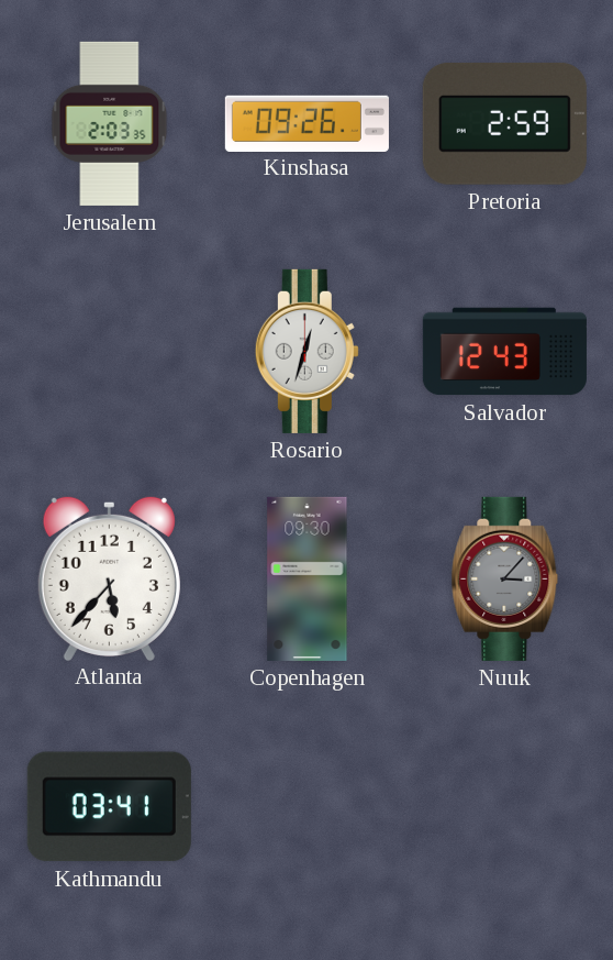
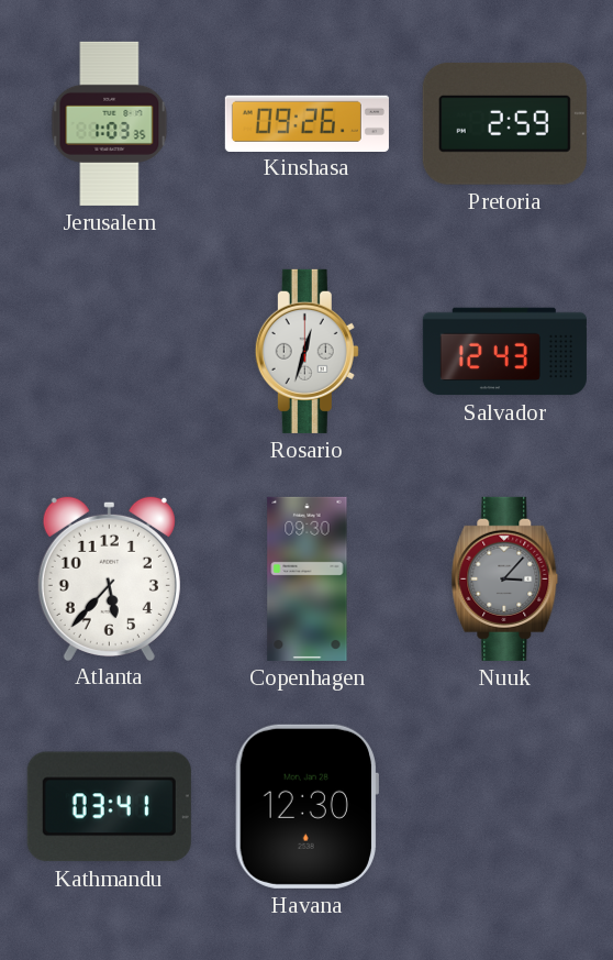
Jerusalem: 2:03 -> 1:03
Havana: none -> 12:30
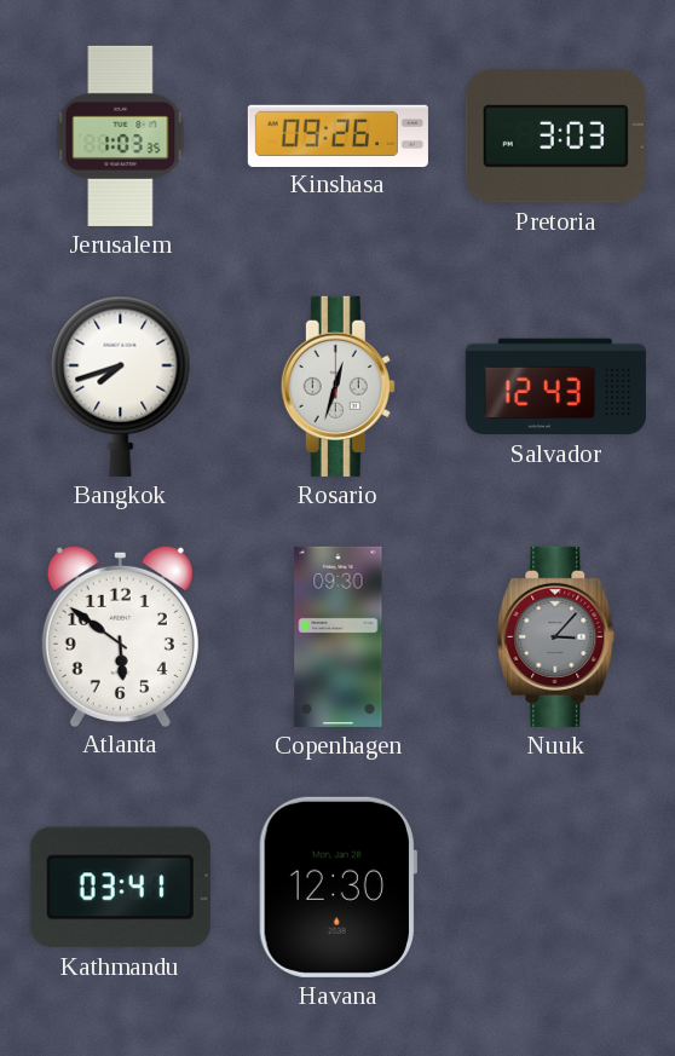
Pretoria: 2:59 -> 3:03
Bangkok: none -> 7:42
Atlanta: 5:37 -> 5:51
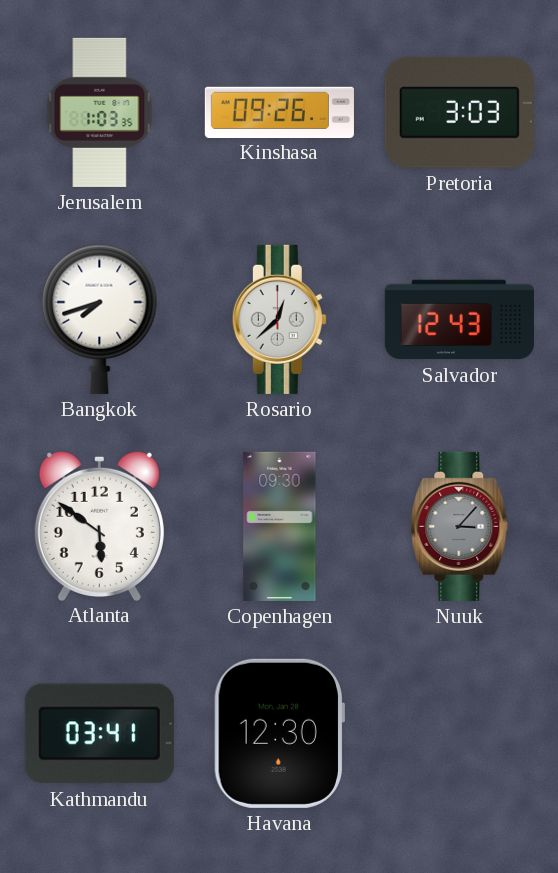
Rosario: 12:33 -> 12:38
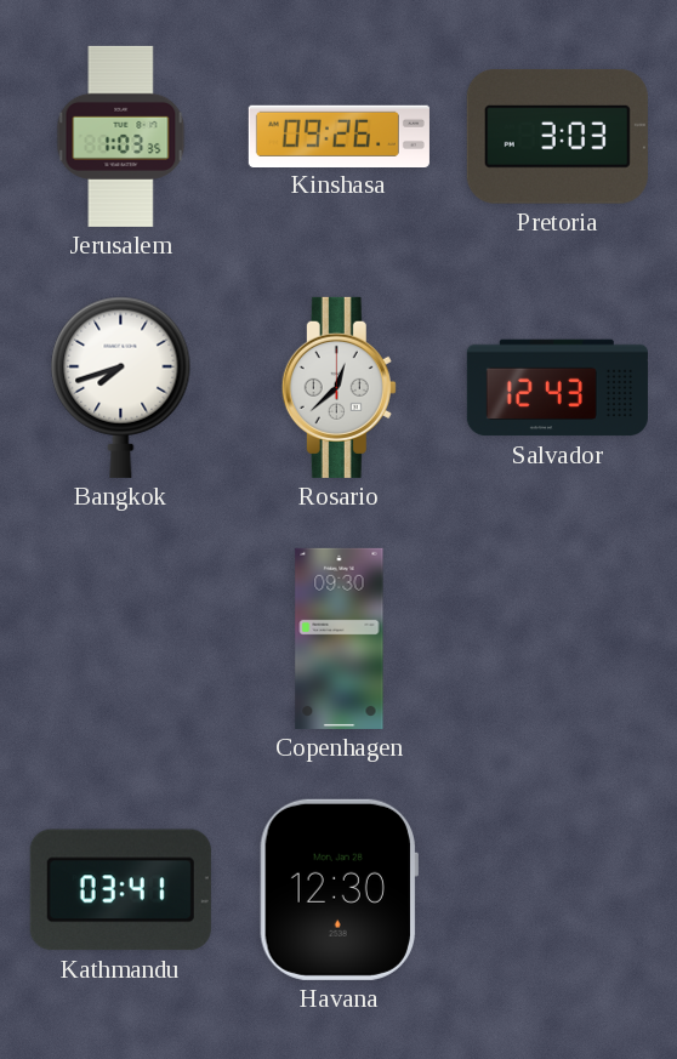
Atlanta: 5:51 -> none
Nuuk: 3:07 -> none
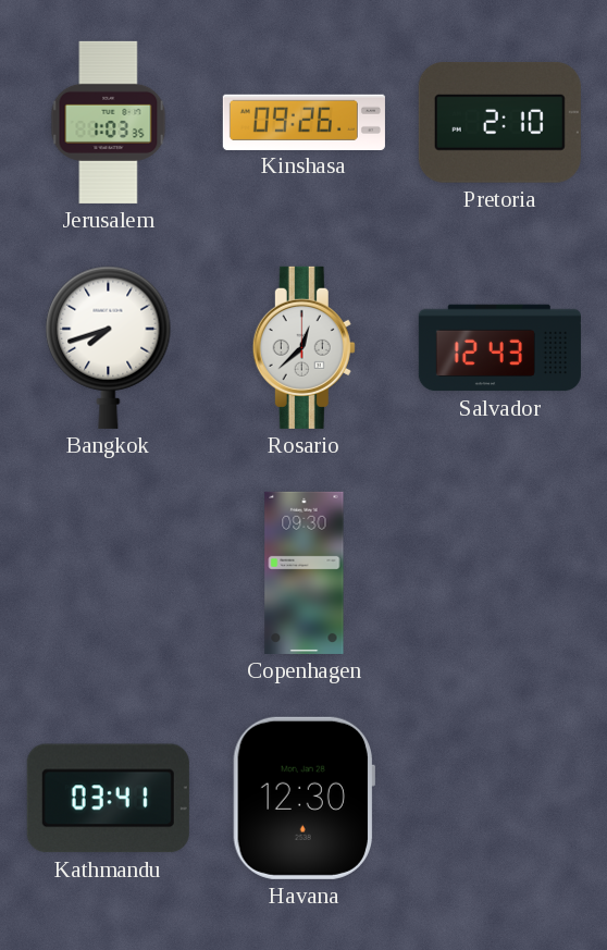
Pretoria: 3:03 -> 2:10
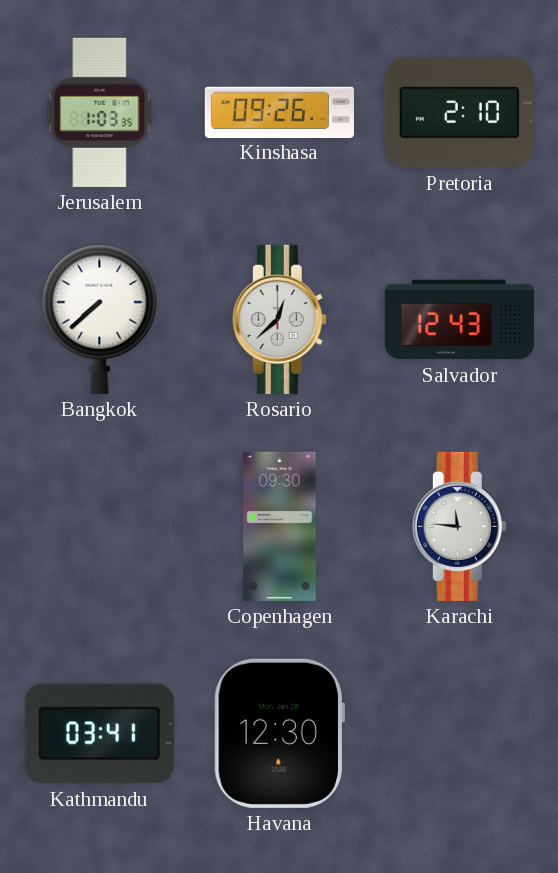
Bangkok: 7:42 -> 7:38
Karachi: none -> 11:46
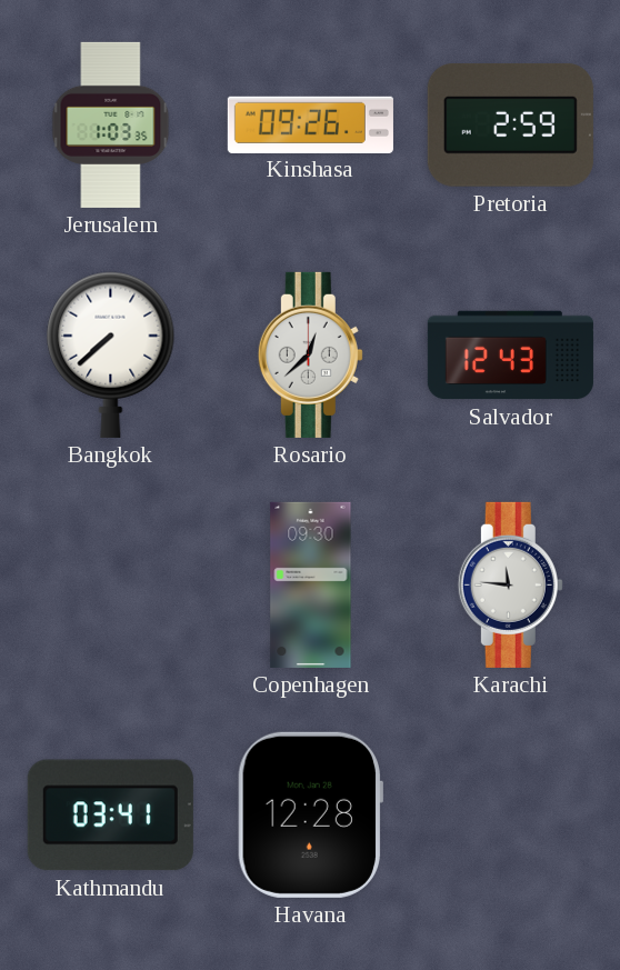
Pretoria: 2:10 -> 2:59
Havana: 12:30 -> 12:28
